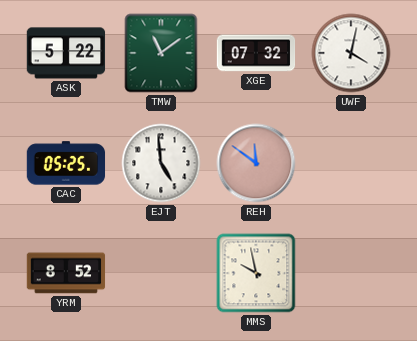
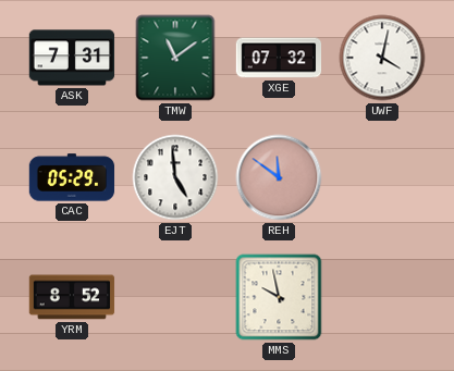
ASK: 5:22 -> 7:31
CAC: 05:25 -> 05:29
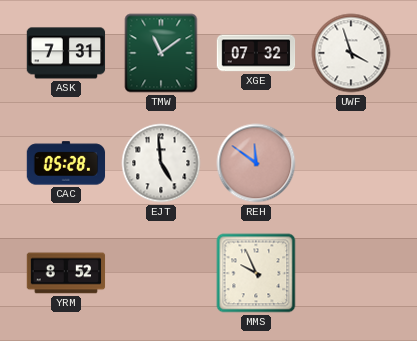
UWF: 4:02 -> 3:57
CAC: 05:29 -> 05:28
MMS: 9:58 -> 9:56
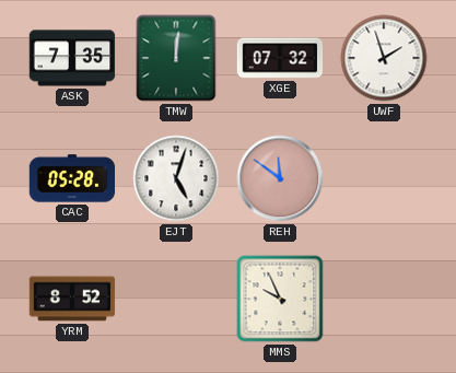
ASK: 7:31 -> 7:35
TMW: 11:09 -> 12:01
UWF: 3:57 -> 1:57
EJT: 4:59 -> 5:03
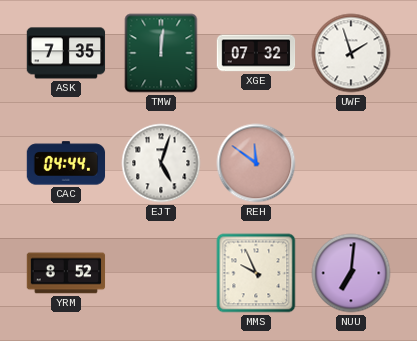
CAC: 05:28 -> 04:44
NUU: none -> 7:01
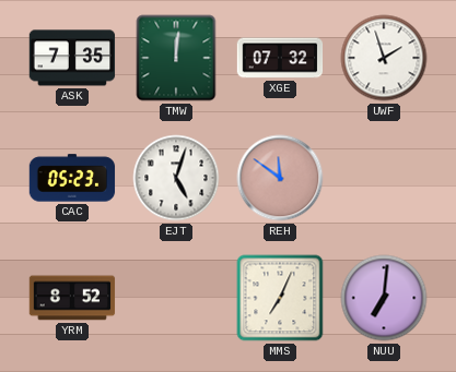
CAC: 04:44 -> 05:23
MMS: 9:56 -> 7:04
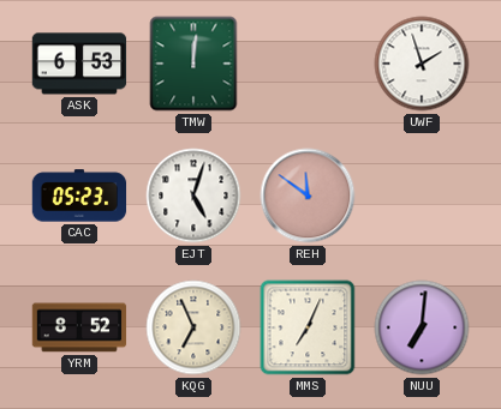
ASK: 7:35 -> 6:53
XGE: 07:32 -> none
KQG: none -> 6:56
